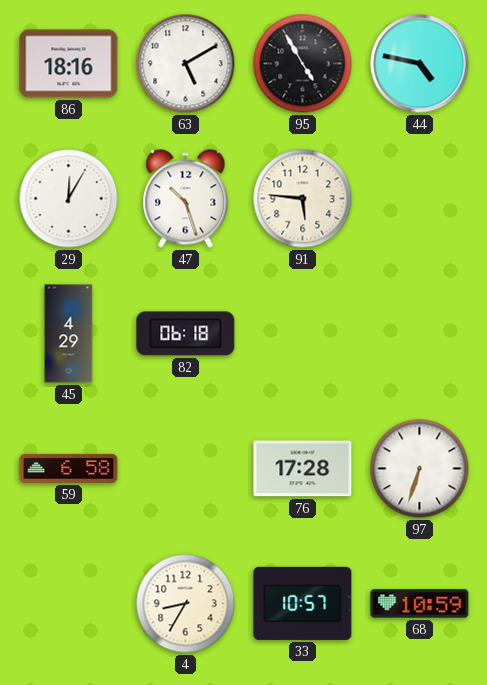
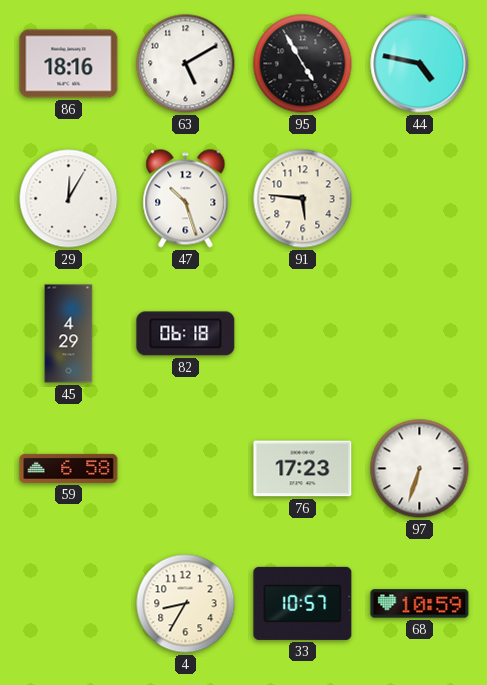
76: 17:28 -> 17:23
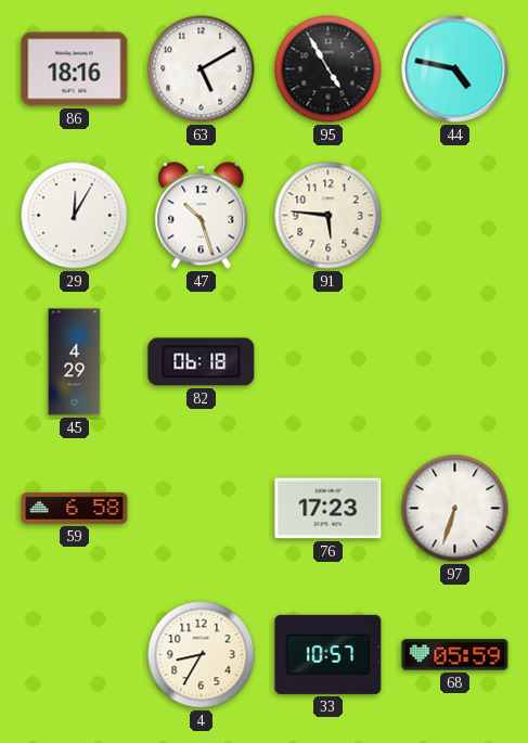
68: 10:59 -> 05:59
